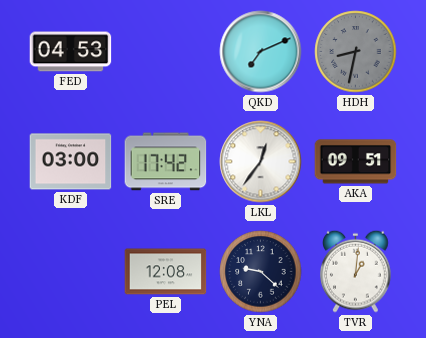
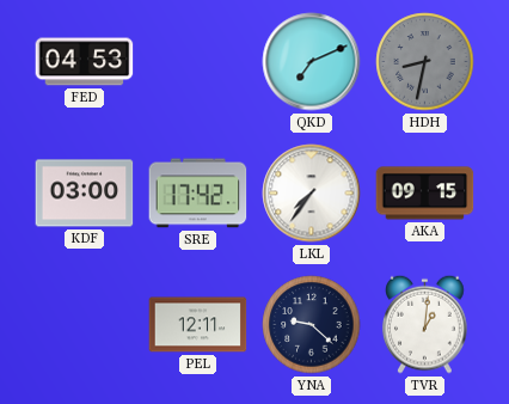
LKL: 12:36 -> 7:36
AKA: 09:51 -> 09:15
PEL: 12:08 -> 12:11
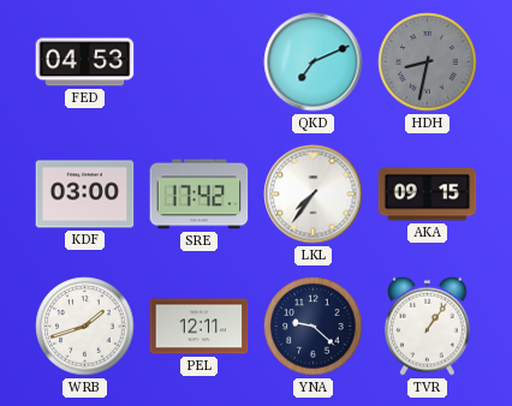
WRB: none -> 1:42
TVR: 1:01 -> 1:06
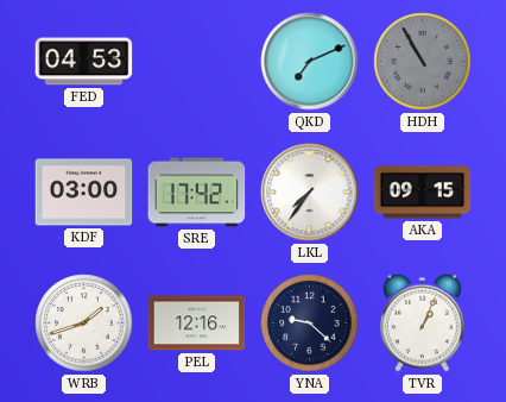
HDH: 8:32 -> 10:55
PEL: 12:11 -> 12:16
TVR: 1:06 -> 1:04
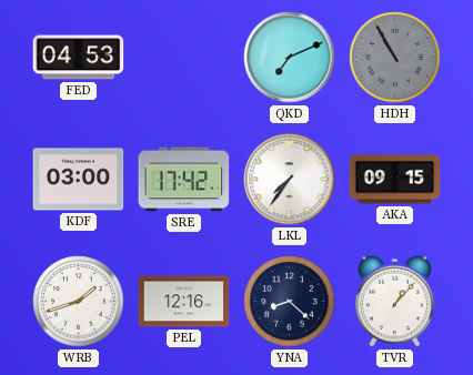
YNA: 9:22 -> 8:22
TVR: 1:04 -> 1:07
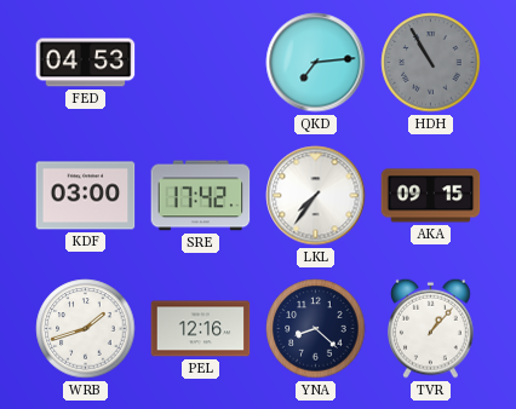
QKD: 7:11 -> 7:14
